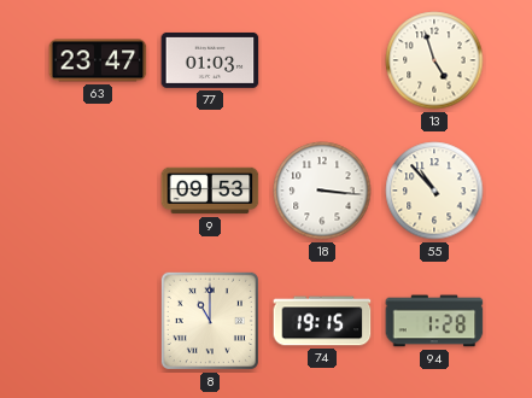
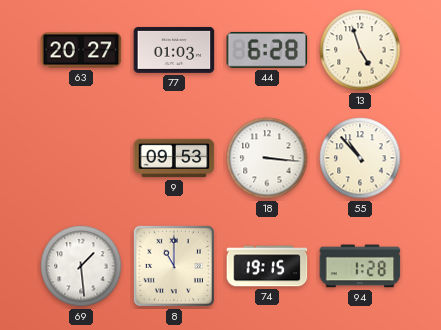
63: 23:47 -> 20:27
44: none -> 6:28
69: none -> 1:29
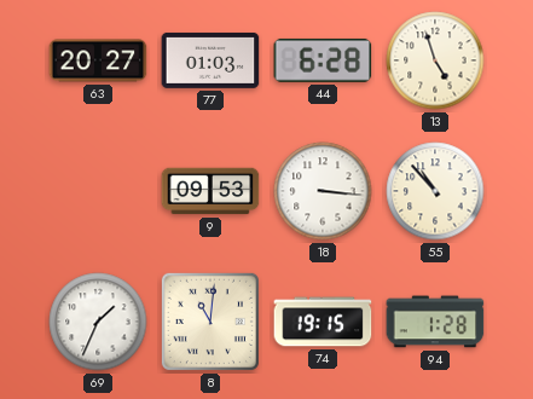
69: 1:29 -> 1:34
8: 11:00 -> 11:01
